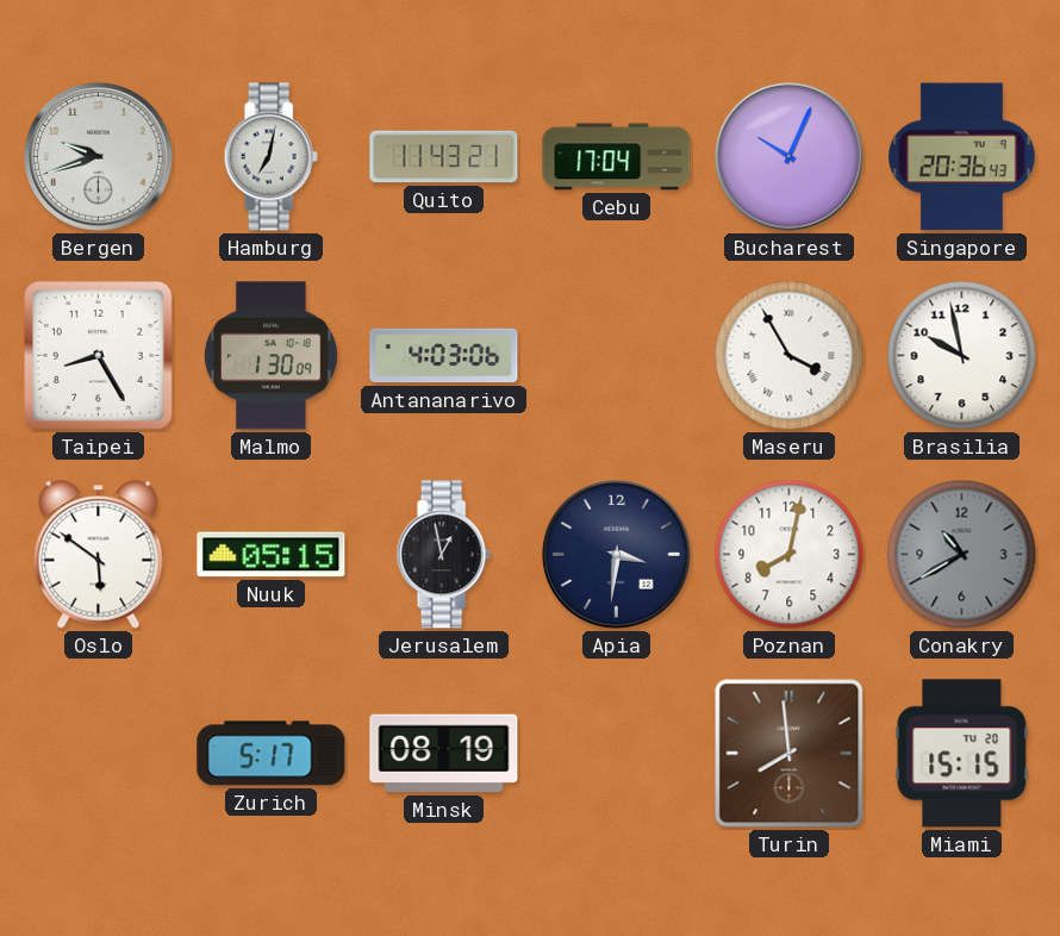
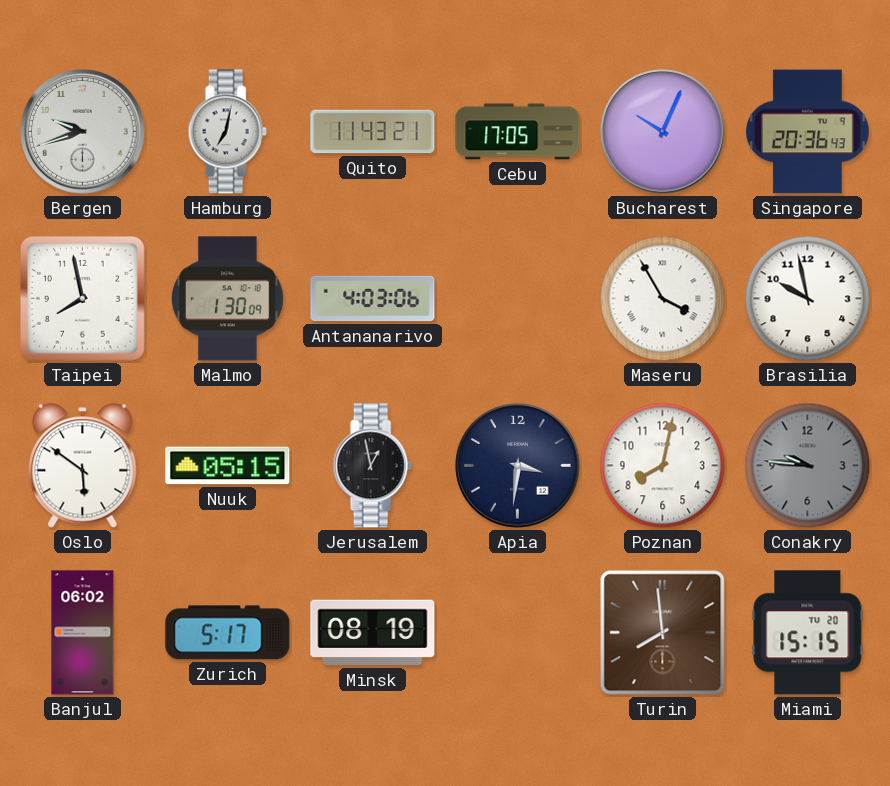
Cebu: 17:04 -> 17:05
Taipei: 8:25 -> 7:58
Conakry: 10:40 -> 9:46
Banjul: none -> 06:02
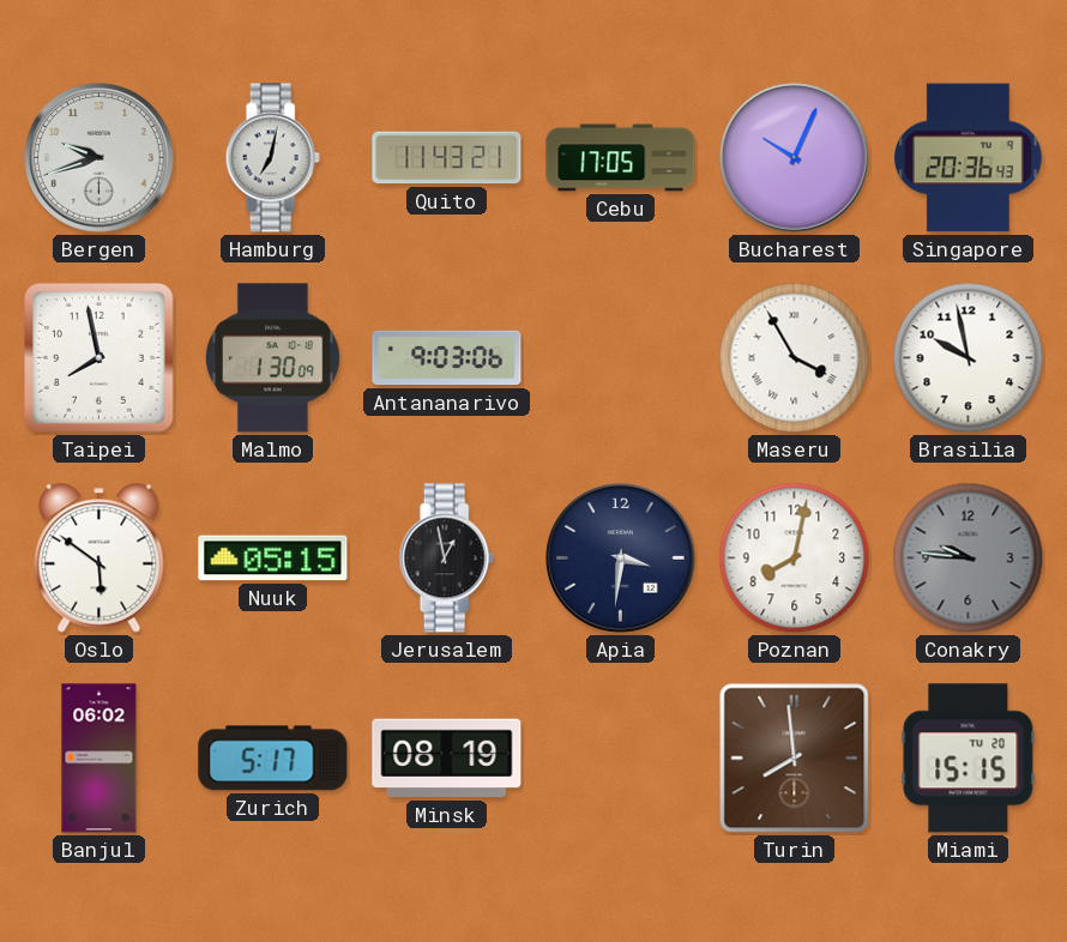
Antananarivo: 4:03 -> 9:03
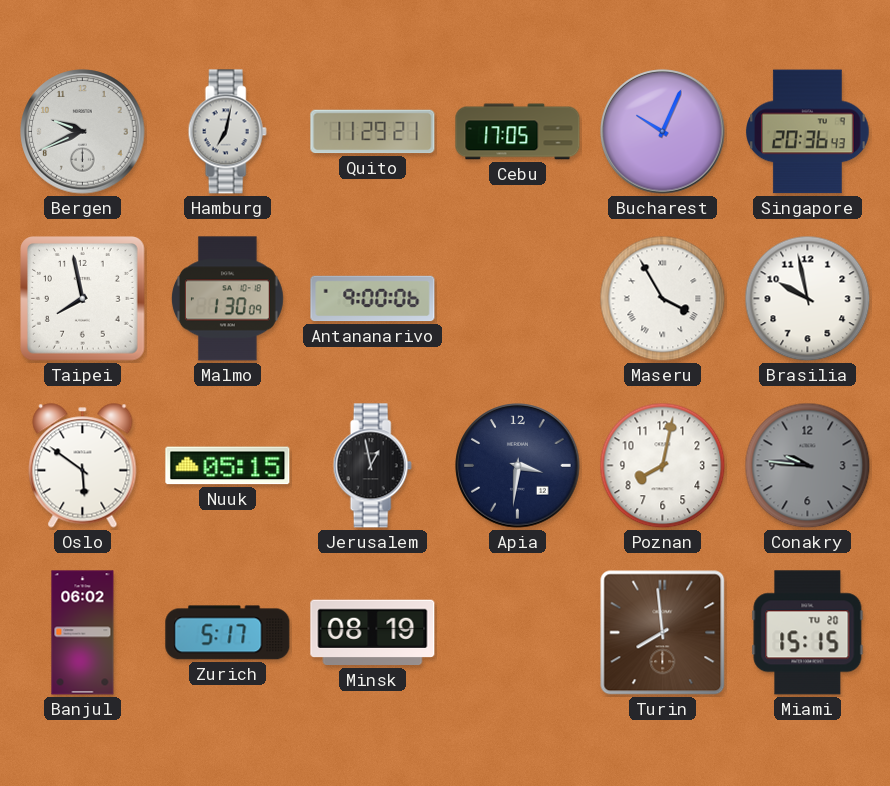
Bergen: 9:42 -> 9:41
Quito: 11:43 -> 11:29
Antananarivo: 9:03 -> 9:00
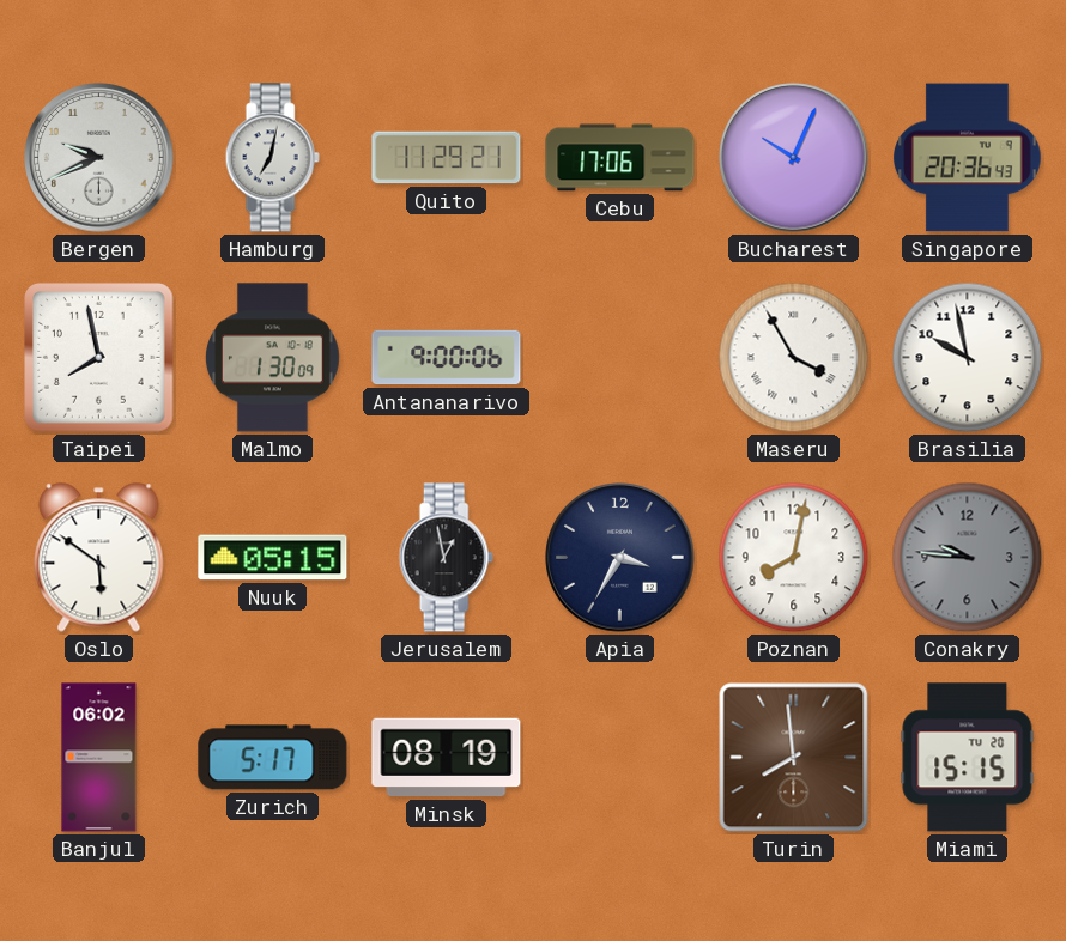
Cebu: 17:05 -> 17:06
Apia: 3:31 -> 3:35
